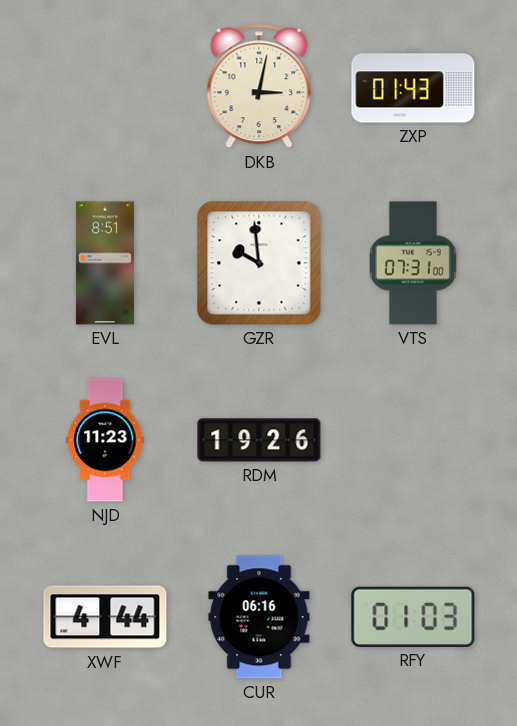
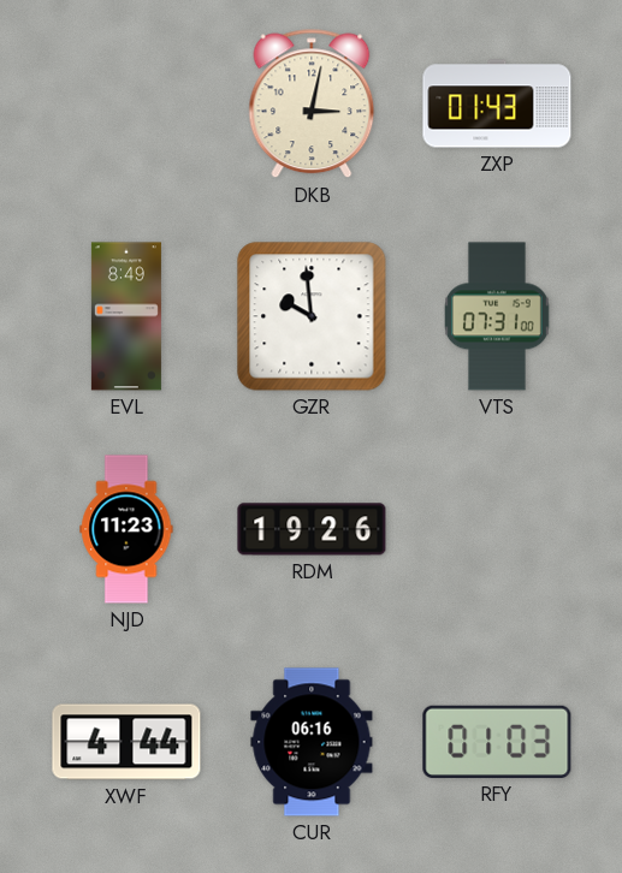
EVL: 8:51 -> 8:49
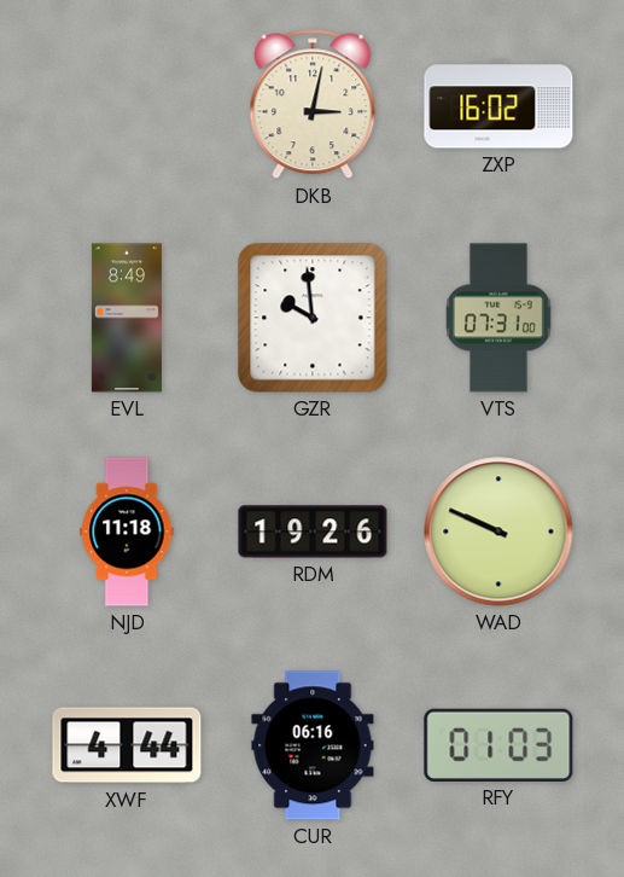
ZXP: 01:43 -> 16:02
NJD: 11:23 -> 11:18
WAD: none -> 9:49
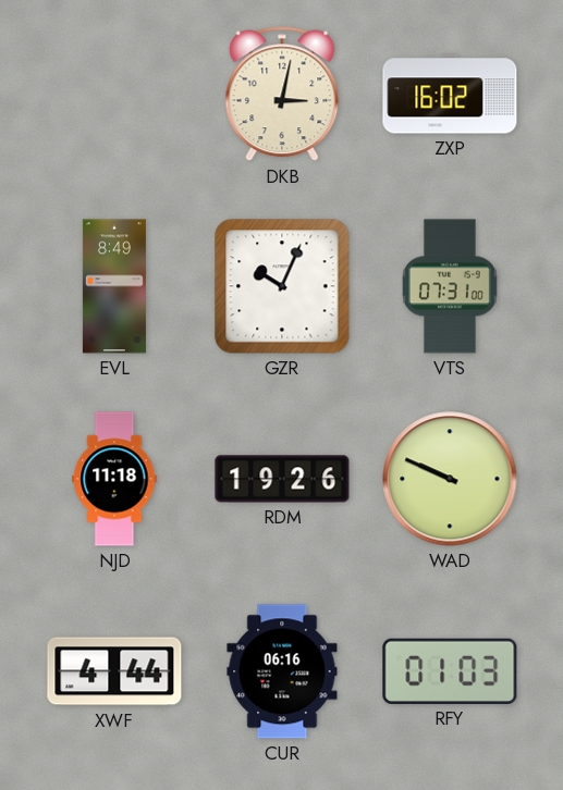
GZR: 9:59 -> 10:04
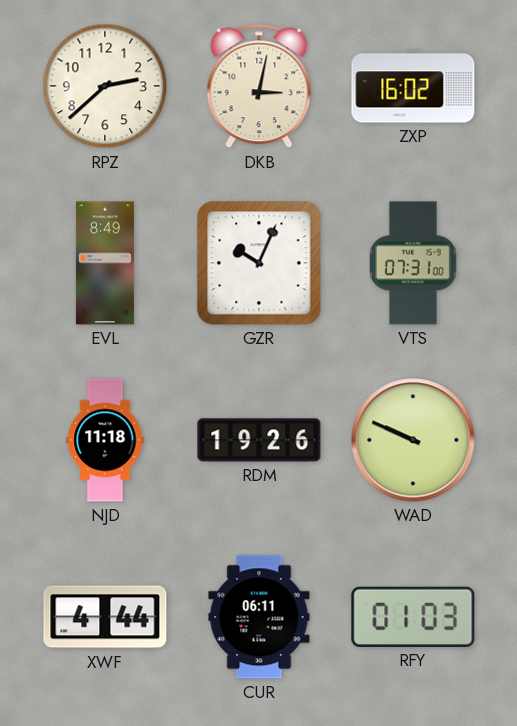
RPZ: none -> 2:38
CUR: 06:16 -> 06:11
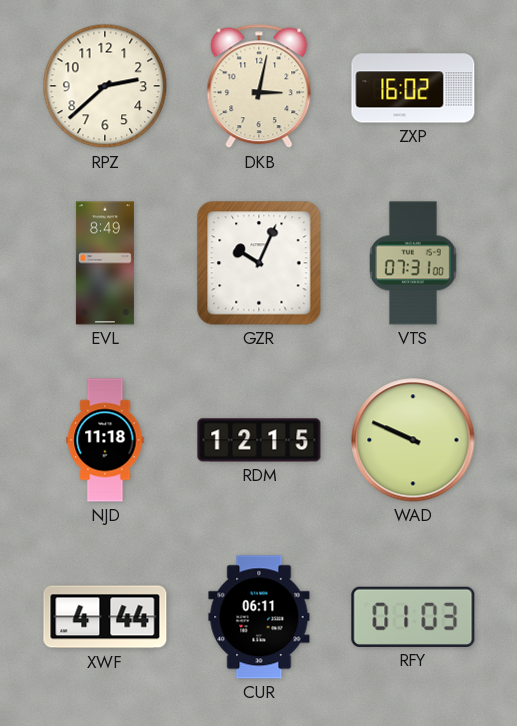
RDM: 19:26 -> 12:15
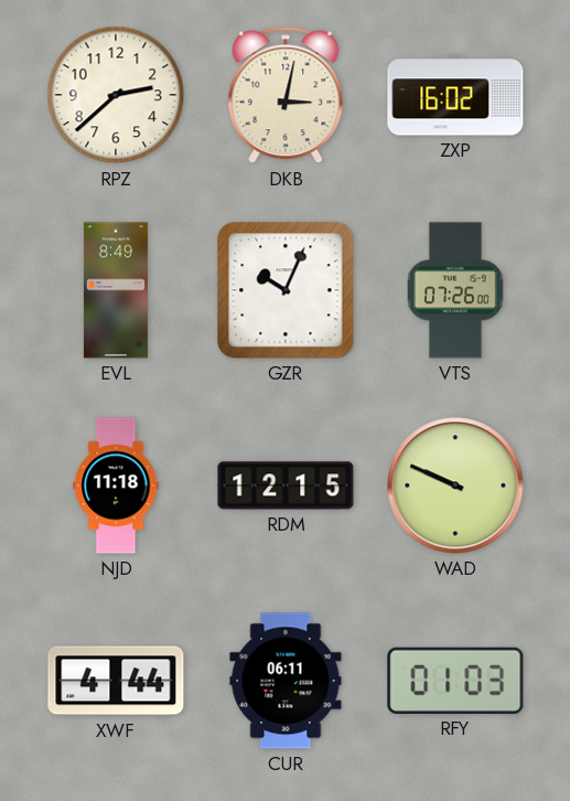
VTS: 07:31 -> 07:26
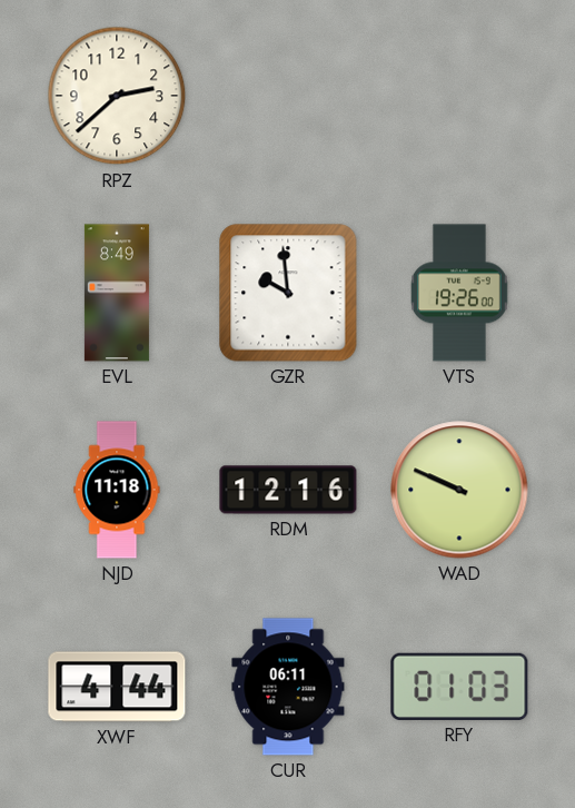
DKB: 3:02 -> none
ZXP: 16:02 -> none
GZR: 10:04 -> 9:59
VTS: 07:26 -> 19:26
RDM: 12:15 -> 12:16
